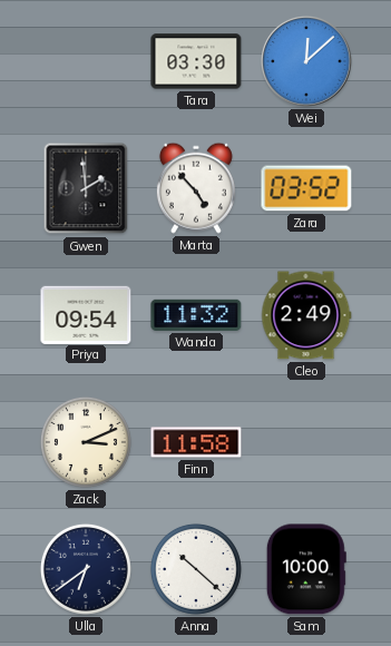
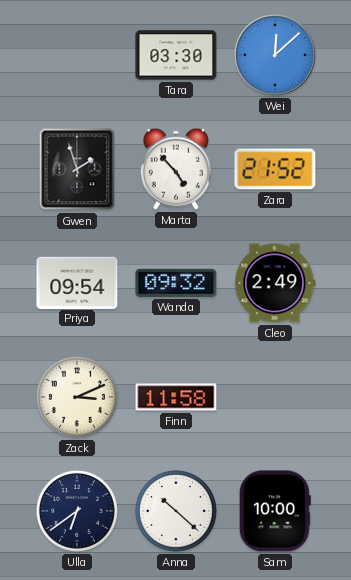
Gwen: 1:59 -> 1:57
Zara: 03:52 -> 21:52
Wanda: 11:32 -> 09:32
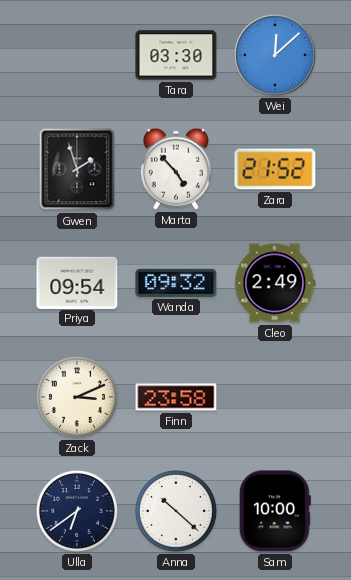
Finn: 11:58 -> 23:58
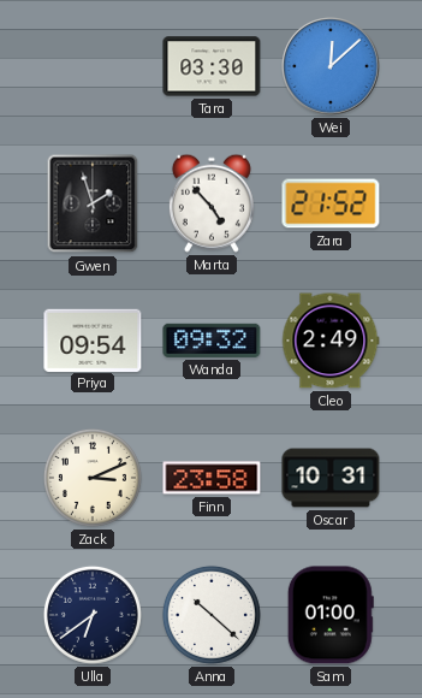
Oscar: none -> 10:31
Sam: 10:00 -> 01:00
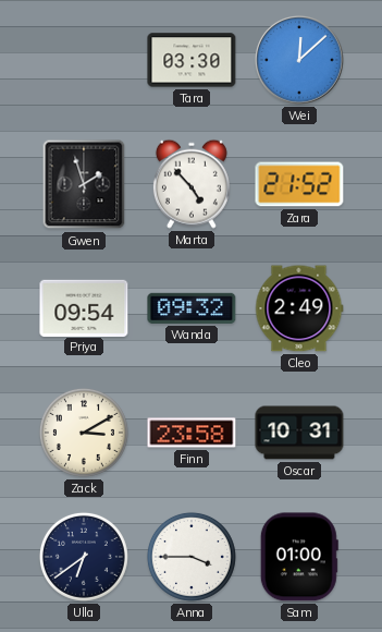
Zack: 3:11 -> 3:10
Anna: 10:22 -> 3:45
